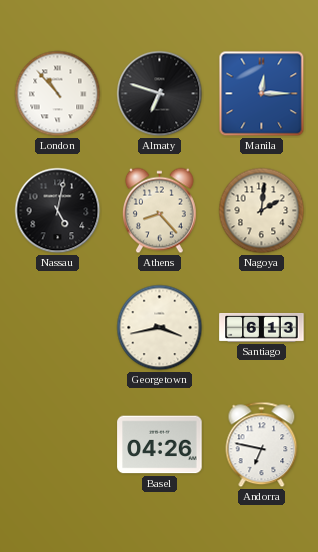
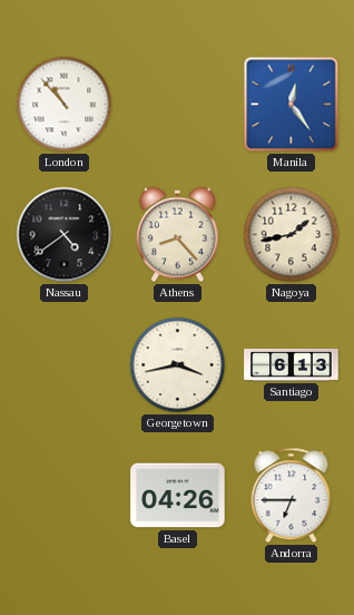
Almaty: 6:48 -> none
Manila: 12:15 -> 12:24
Nassau: 5:02 -> 4:39
Nagoya: 2:01 -> 1:43
Andorra: 6:47 -> 6:45
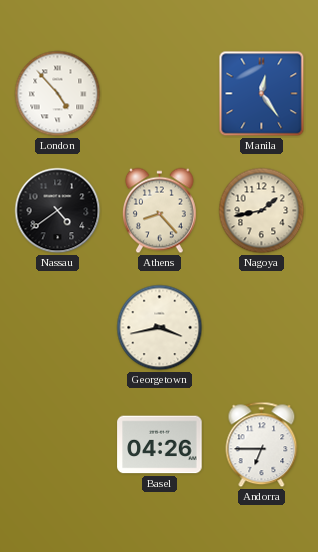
London: 10:53 -> 4:53
Santiago: 6:13 -> none
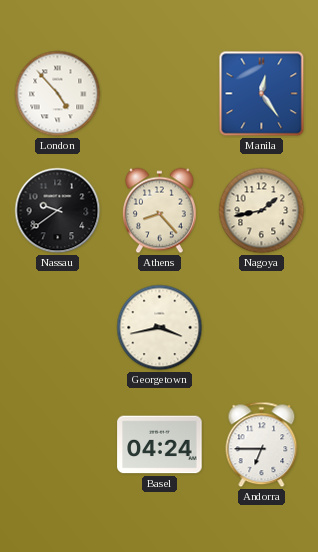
Nassau: 4:39 -> 9:39
Basel: 04:26 -> 04:24
